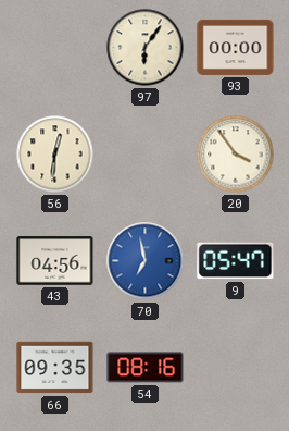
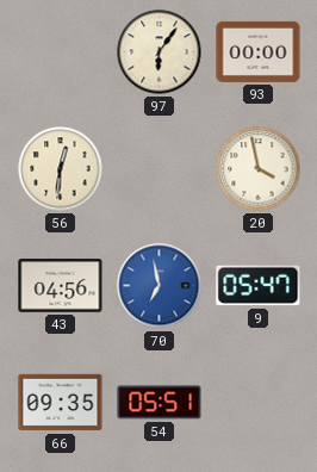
20: 3:54 -> 3:58
54: 08:16 -> 05:51
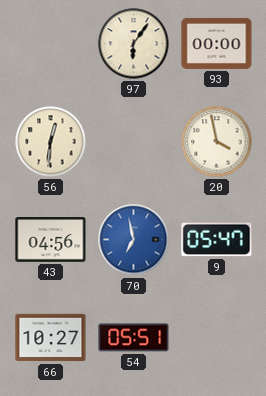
66: 09:35 -> 10:27
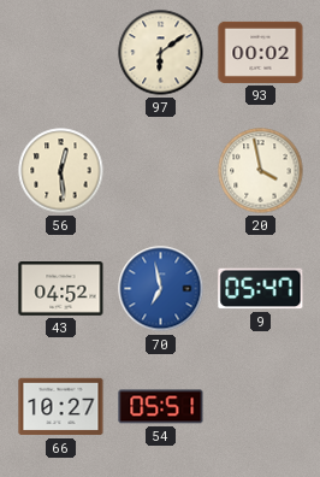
97: 6:06 -> 6:09
93: 00:00 -> 00:02
56: 12:31 -> 12:29
43: 04:56 -> 04:52
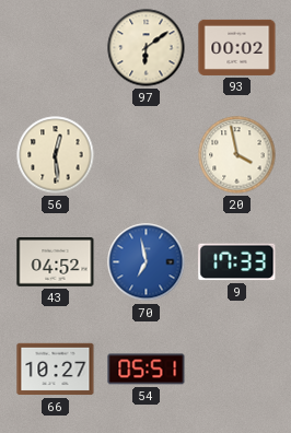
9: 05:47 -> 17:33
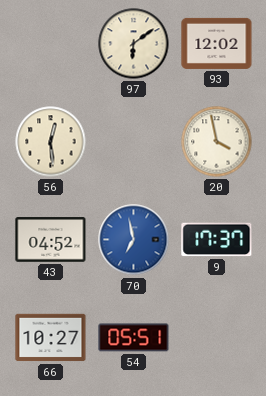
93: 00:02 -> 12:02
9: 17:33 -> 17:37
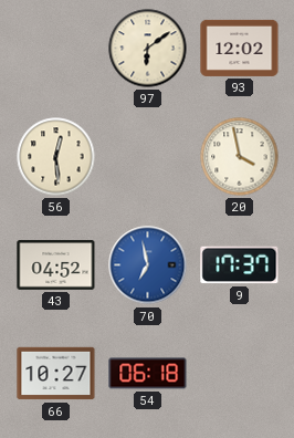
54: 05:51 -> 06:18
